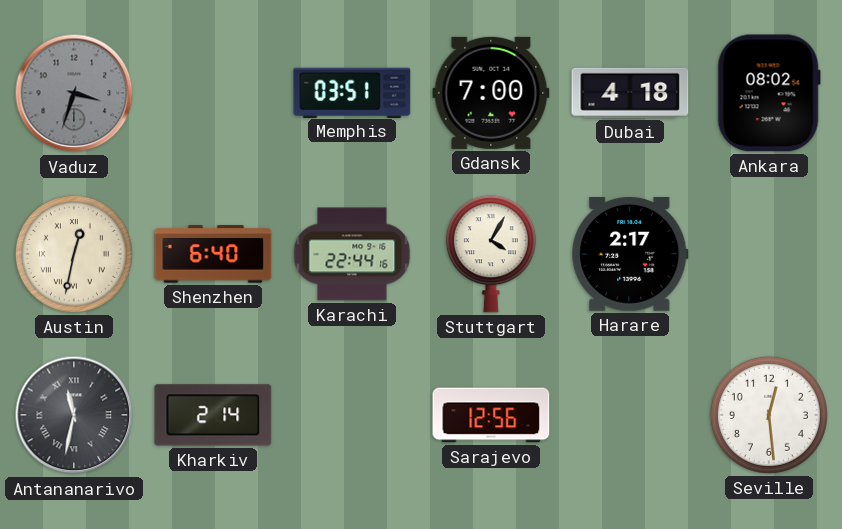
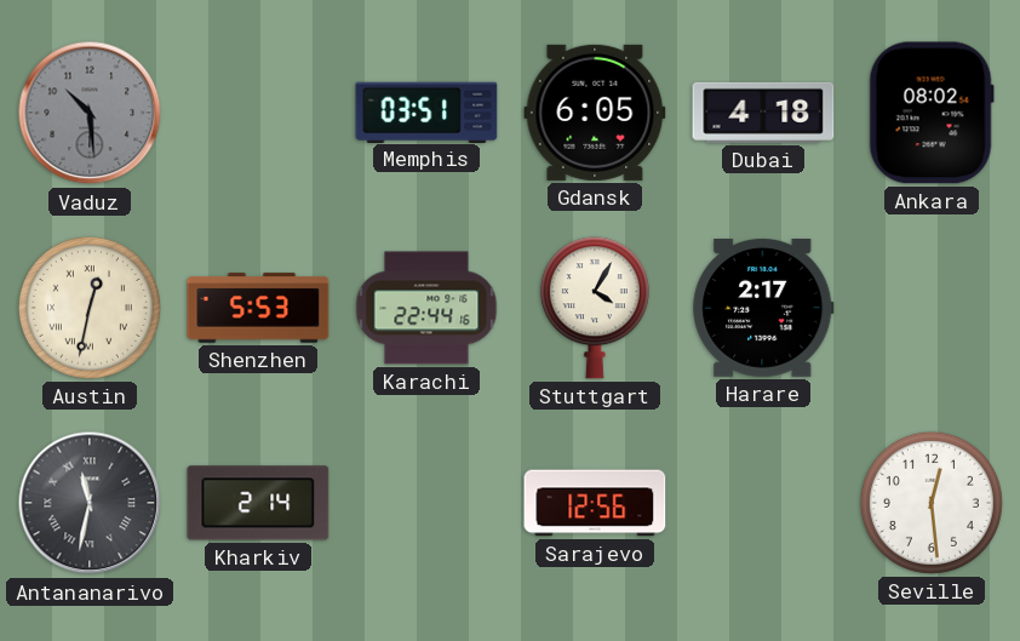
Vaduz: 3:33 -> 10:29
Gdansk: 7:00 -> 6:05
Shenzhen: 6:40 -> 5:53
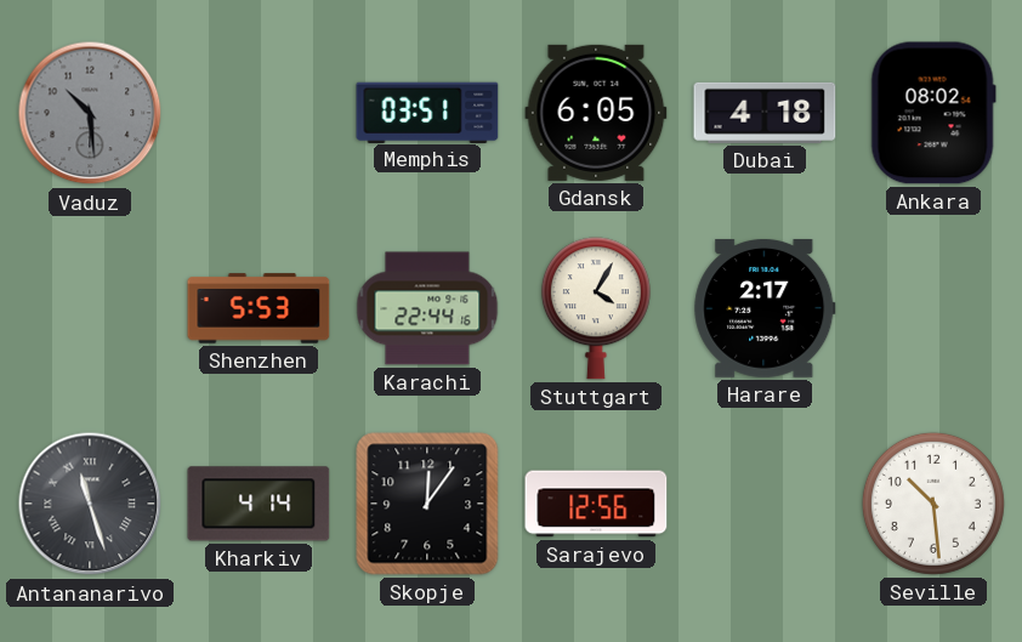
Austin: 12:32 -> none
Antananarivo: 11:32 -> 11:27
Kharkiv: 2:14 -> 4:14
Skopje: none -> 12:06
Seville: 12:29 -> 10:29
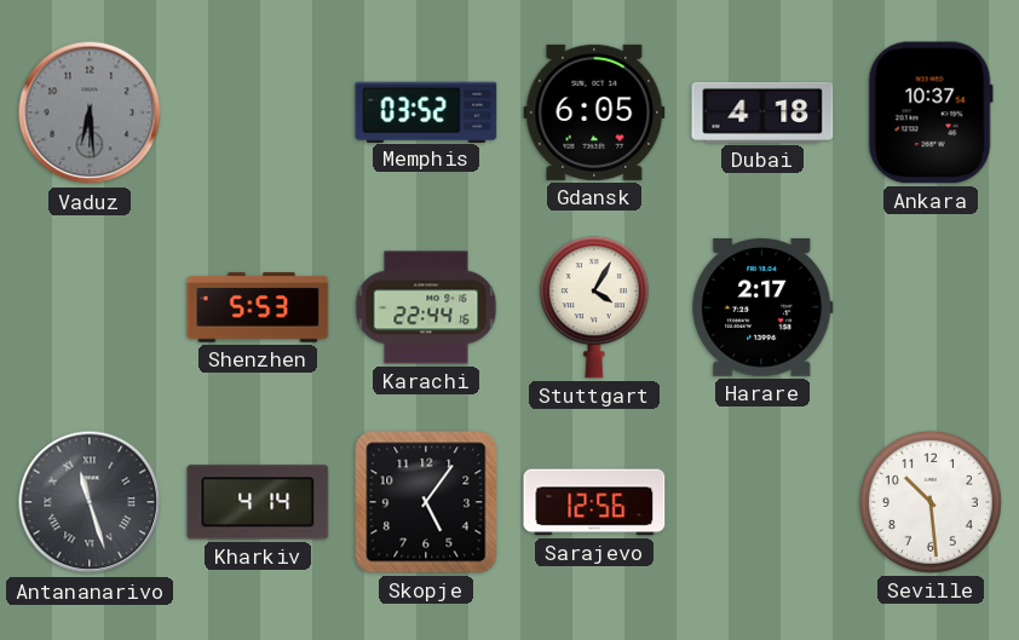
Vaduz: 10:29 -> 6:29
Memphis: 03:51 -> 03:52
Ankara: 08:02 -> 10:37
Skopje: 12:06 -> 5:06
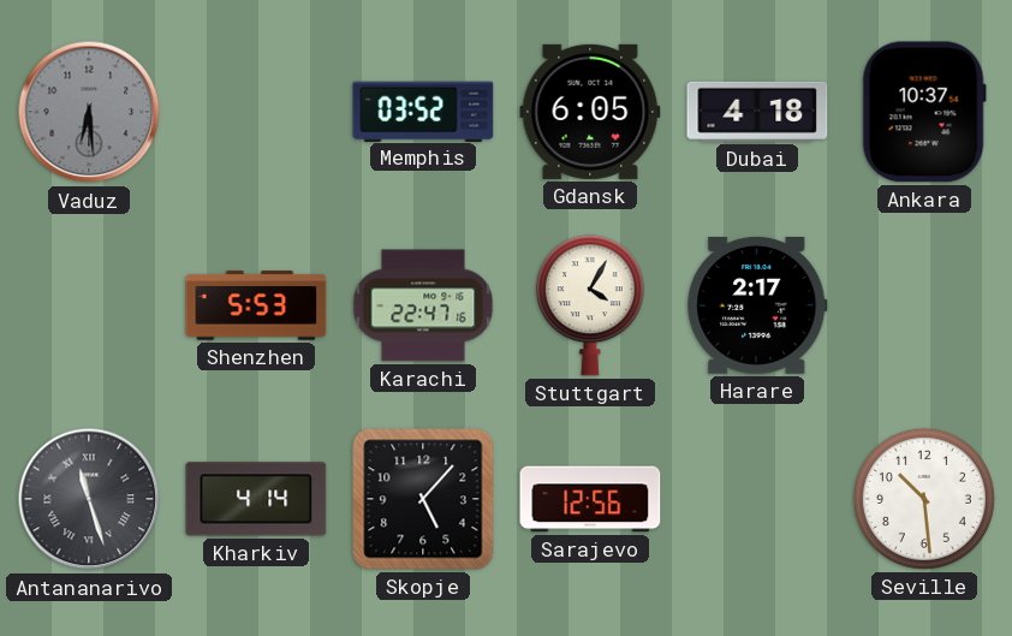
Karachi: 22:44 -> 22:47
Skopje: 5:06 -> 5:07
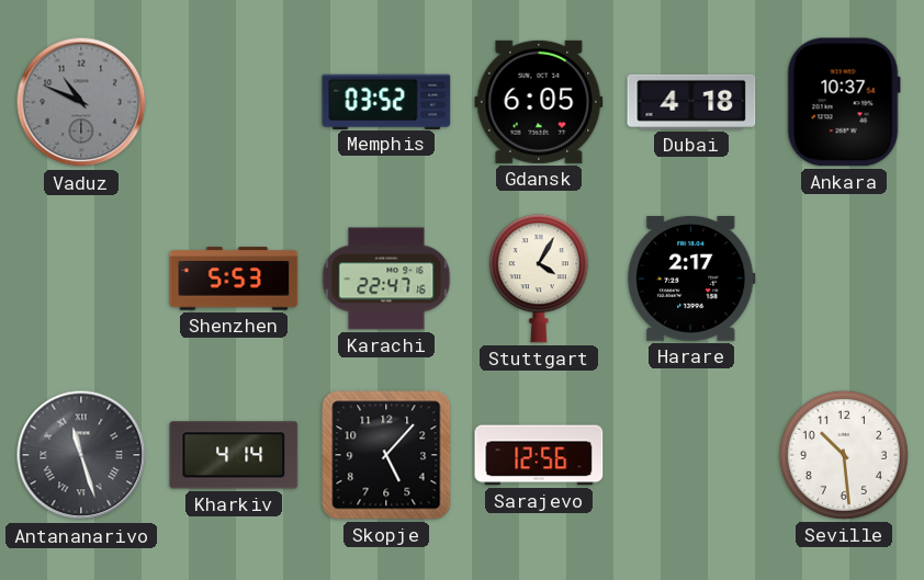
Vaduz: 6:29 -> 10:49
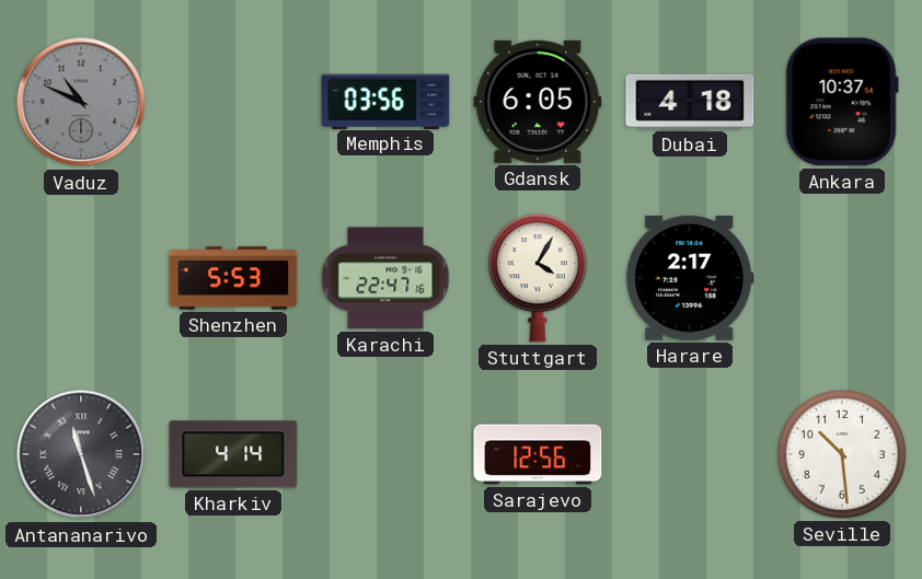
Memphis: 03:52 -> 03:56
Skopje: 5:07 -> none
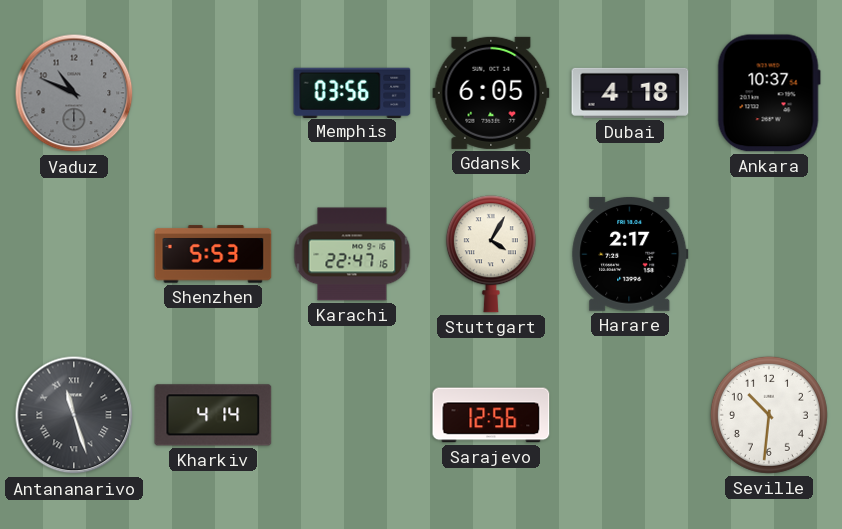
Seville: 10:29 -> 10:31
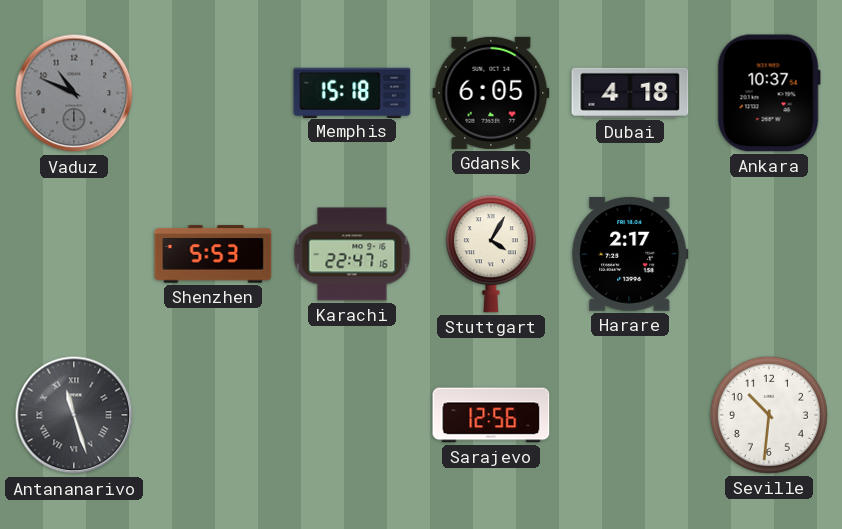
Memphis: 03:56 -> 15:18
Kharkiv: 4:14 -> none
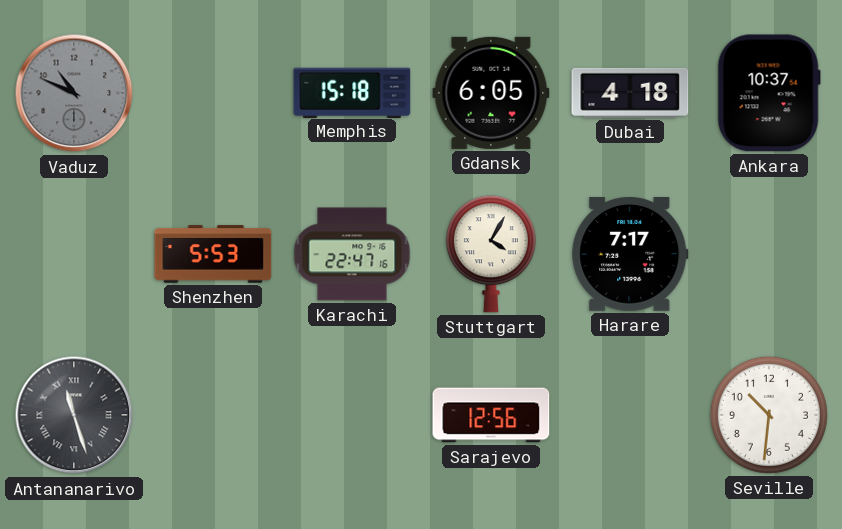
Harare: 2:17 -> 7:17
